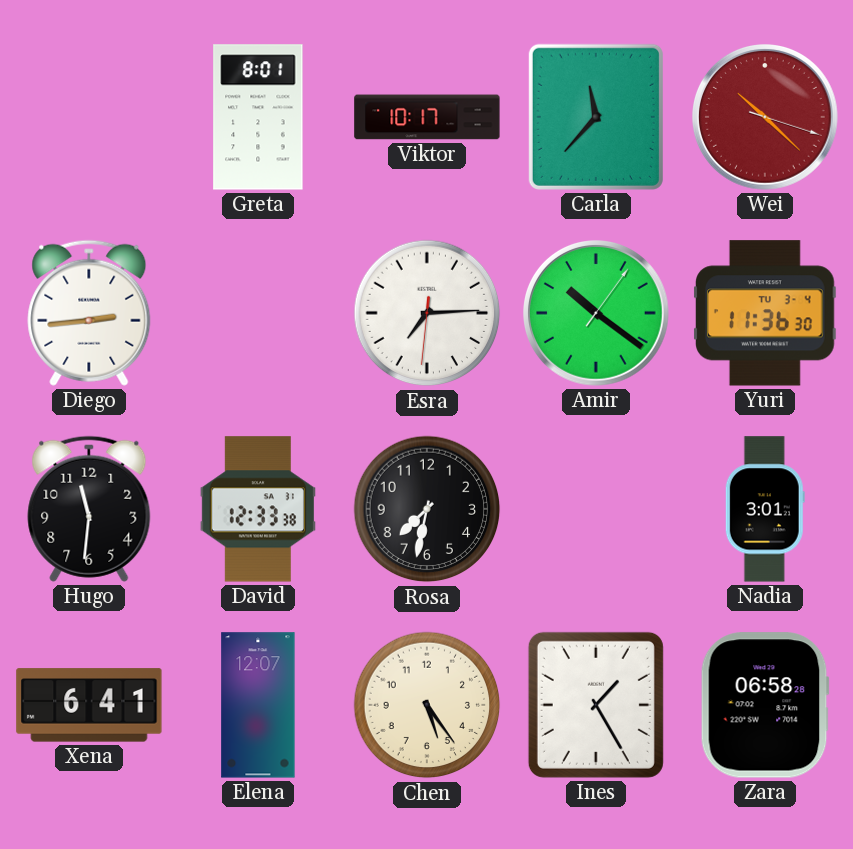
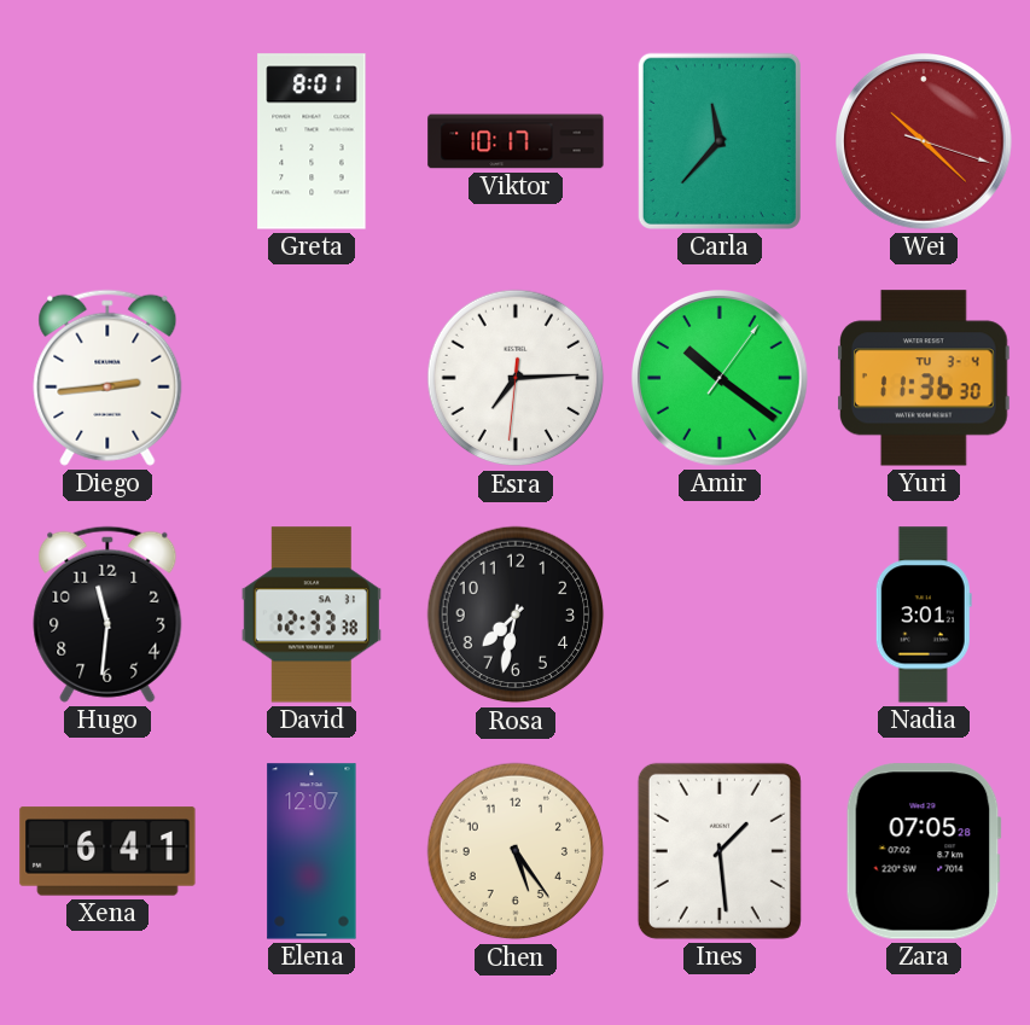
Ines: 1:25 -> 1:29
Zara: 06:58 -> 07:05
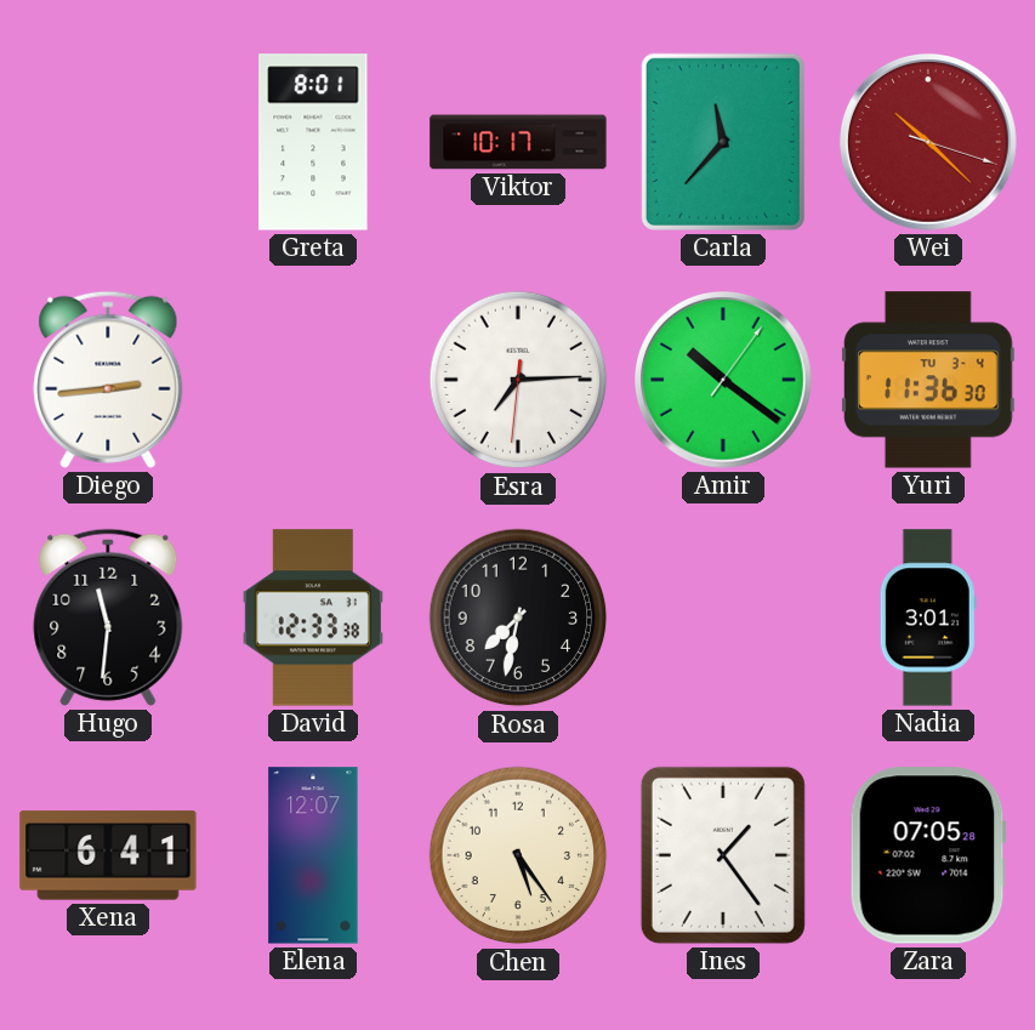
Ines: 1:29 -> 1:24
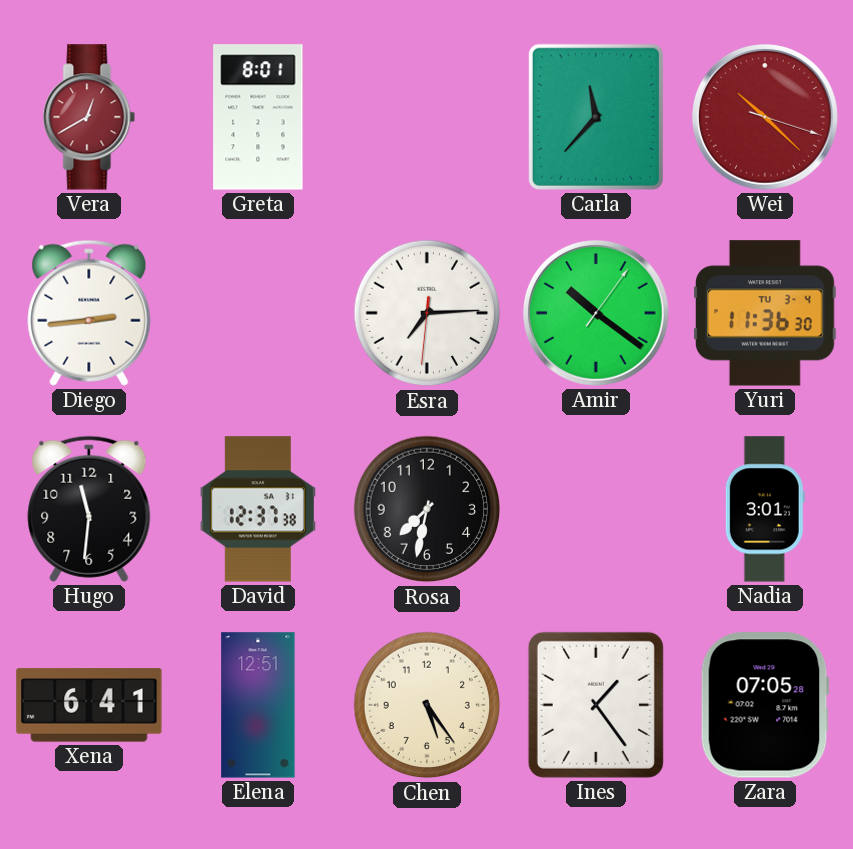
Vera: none -> 12:40
Viktor: 10:17 -> none
David: 12:33 -> 12:37
Elena: 12:07 -> 12:51
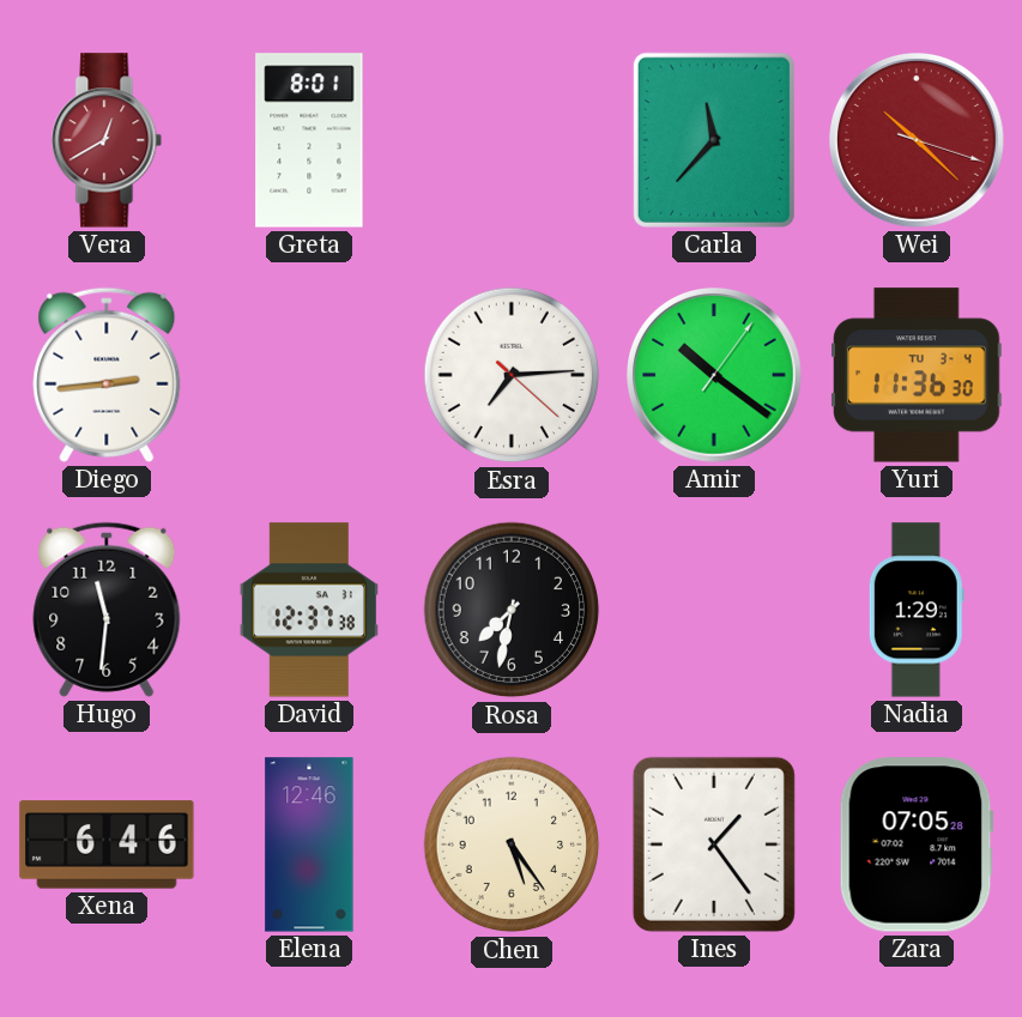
Esra: 7:14:31 -> 7:14:22
Nadia: 3:01 -> 1:29
Xena: 6:41 -> 6:46
Elena: 12:51 -> 12:46
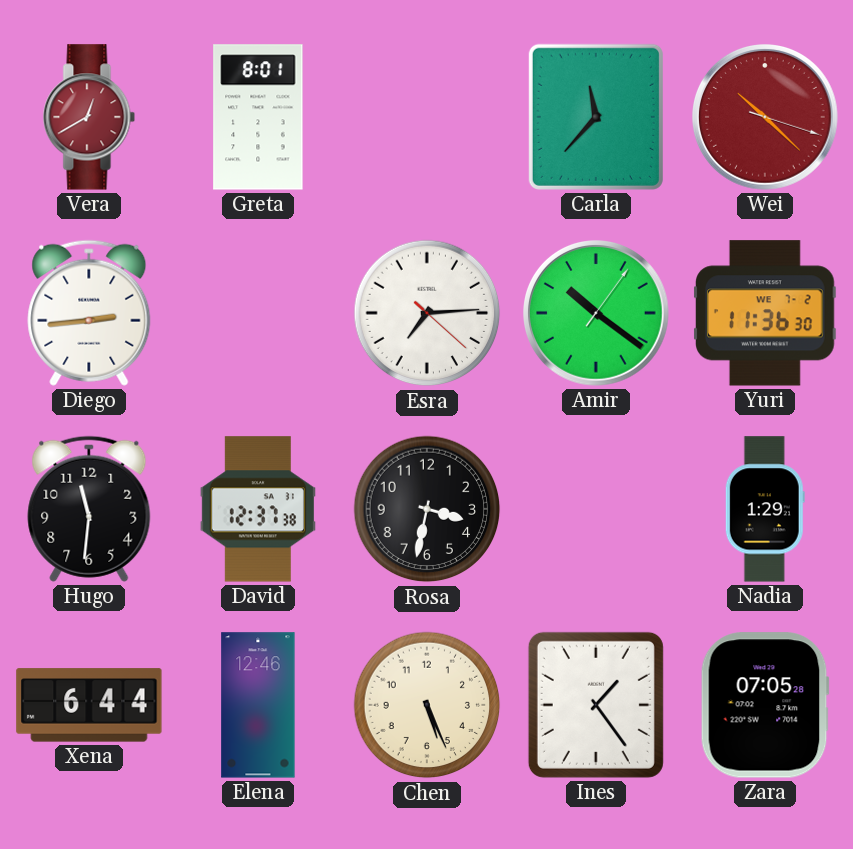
Yuri date: TU 3-4 -> WE 7-2
Rosa: 7:32 -> 3:32
Xena: 6:46 -> 6:44
Chen: 5:24 -> 5:26
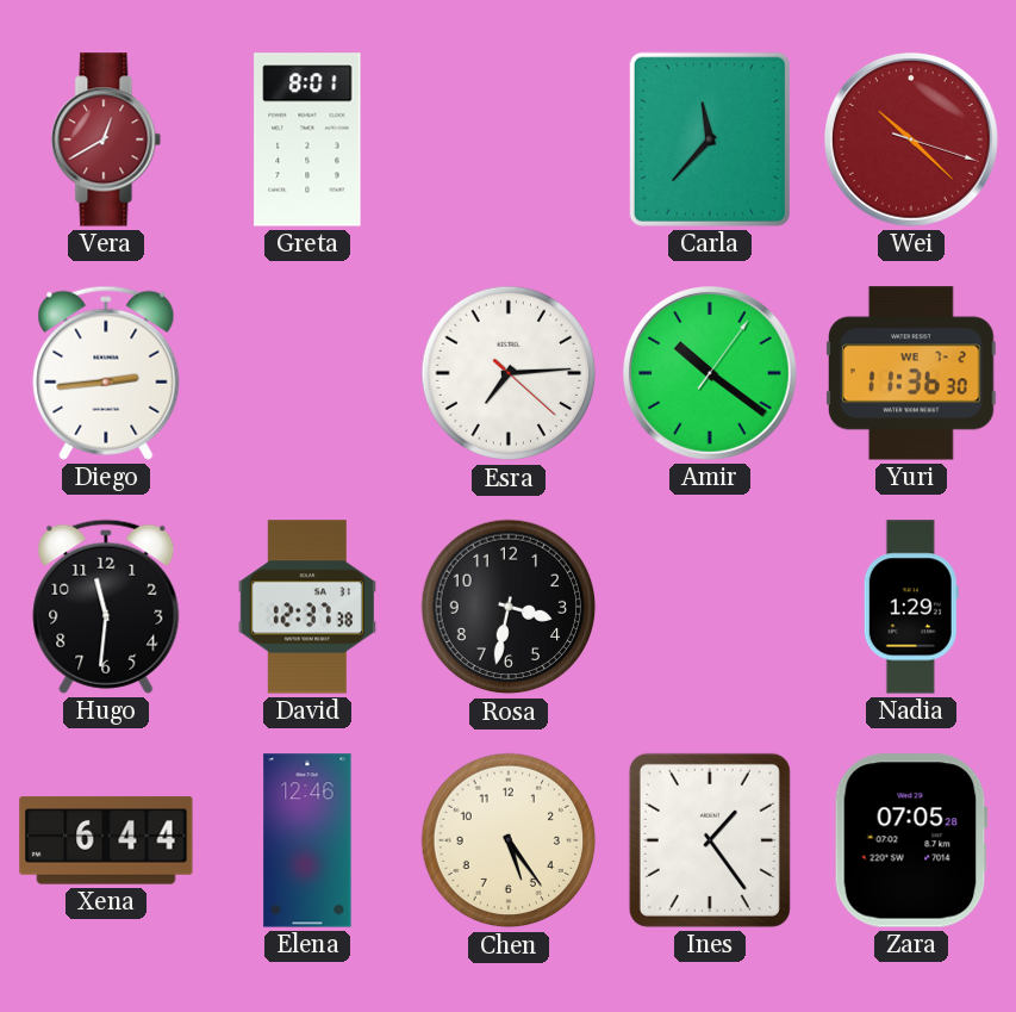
Chen: 5:26 -> 5:24
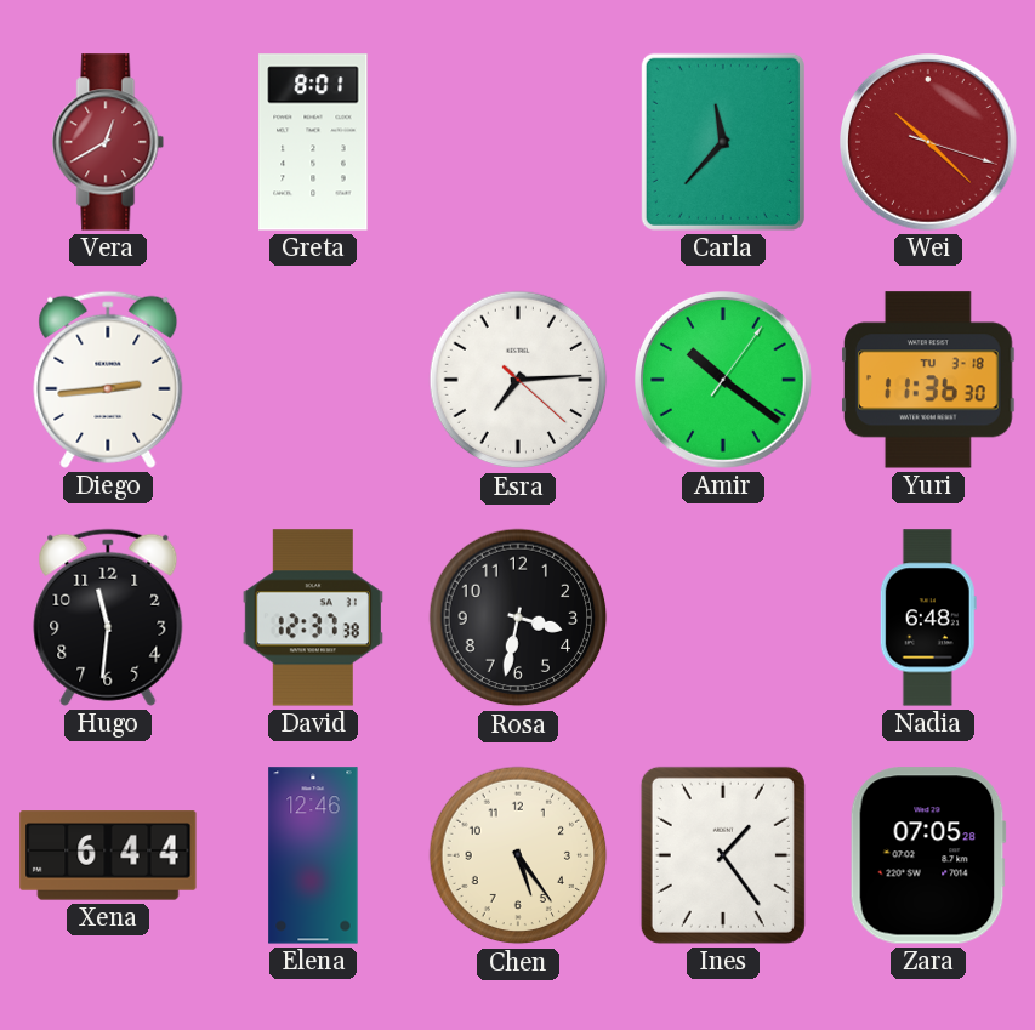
Yuri date: WE 7-2 -> TU 3-18
Nadia: 1:29 -> 6:48
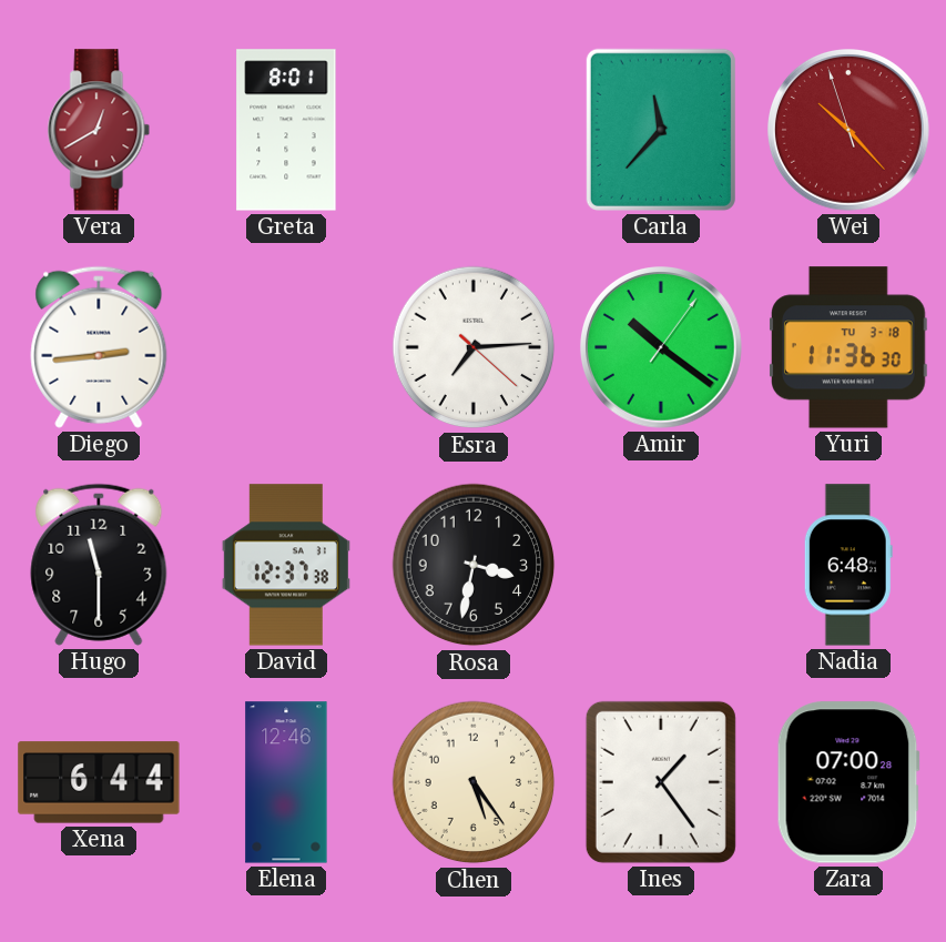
Wei: 10:22:18 -> 10:22:57
Hugo: 11:31 -> 11:30
Zara: 07:05 -> 07:00
